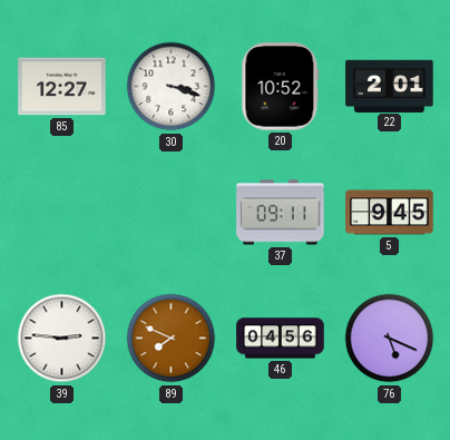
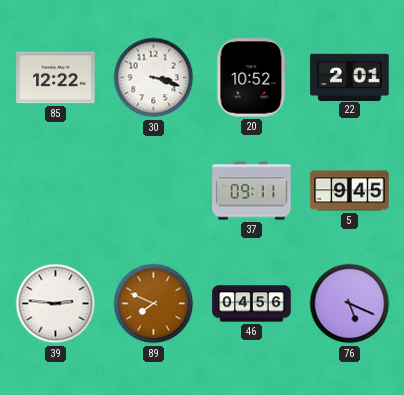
85: 12:27 -> 12:22
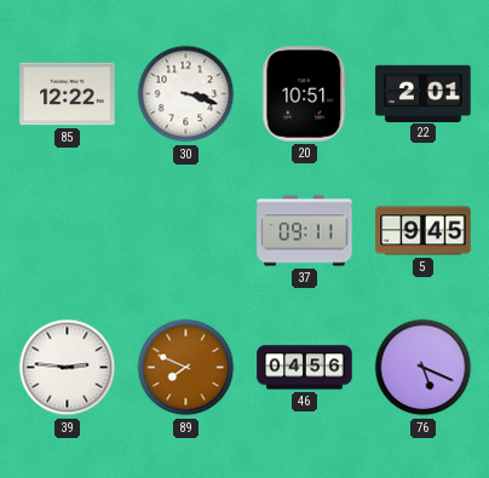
20: 10:52 -> 10:51
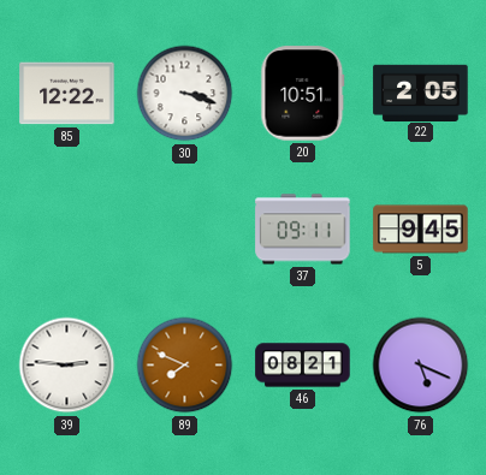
22: 2:01 -> 2:05
46: 04:56 -> 08:21
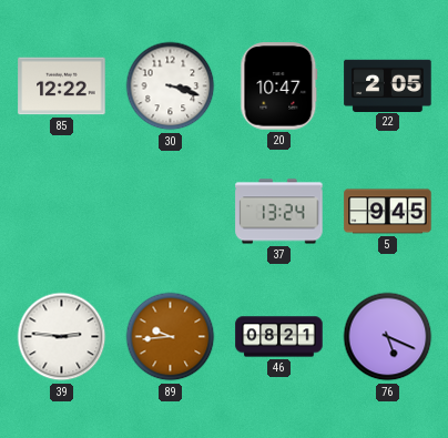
20: 10:51 -> 10:47
37: 09:11 -> 13:24
89: 7:49 -> 9:44
